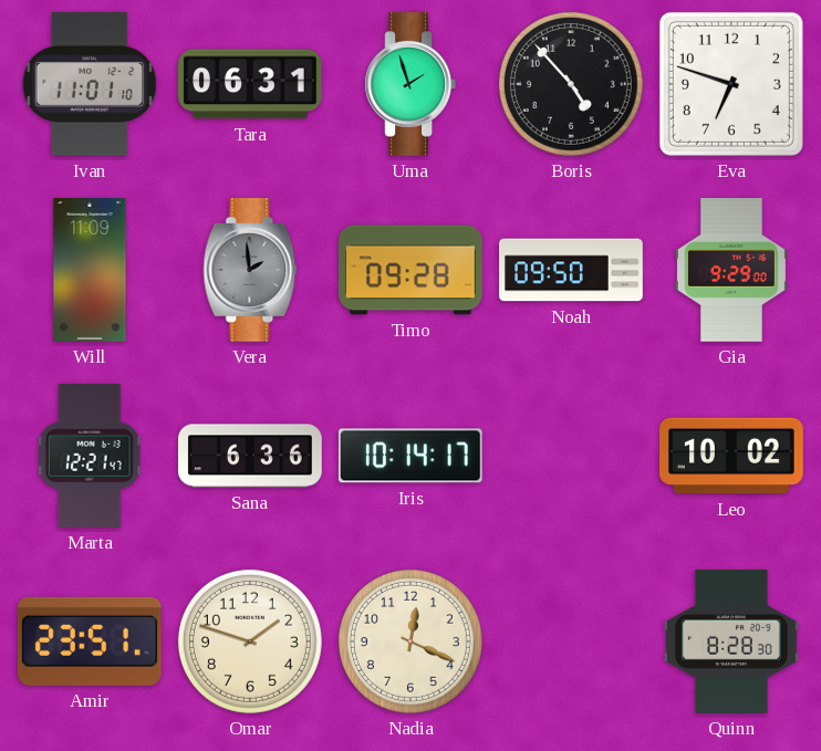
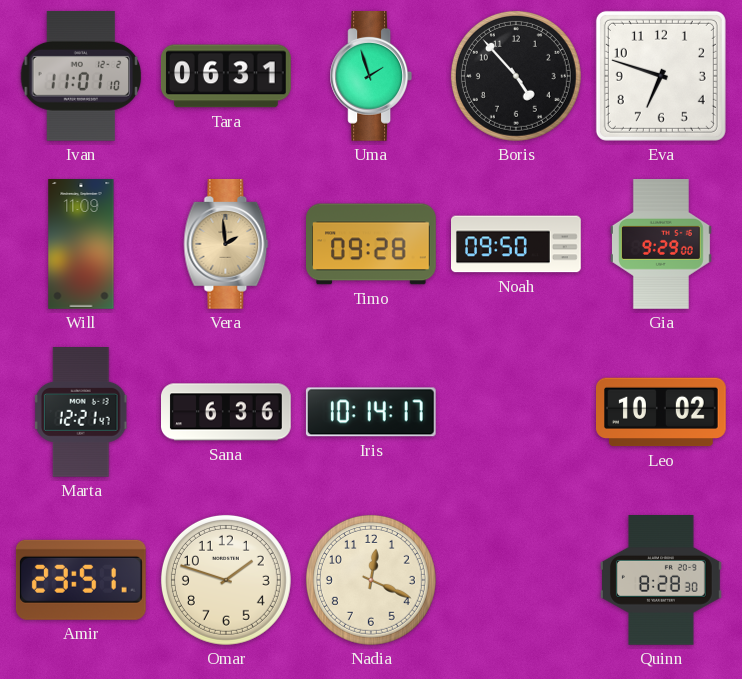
Vera dial: grey -> champagne
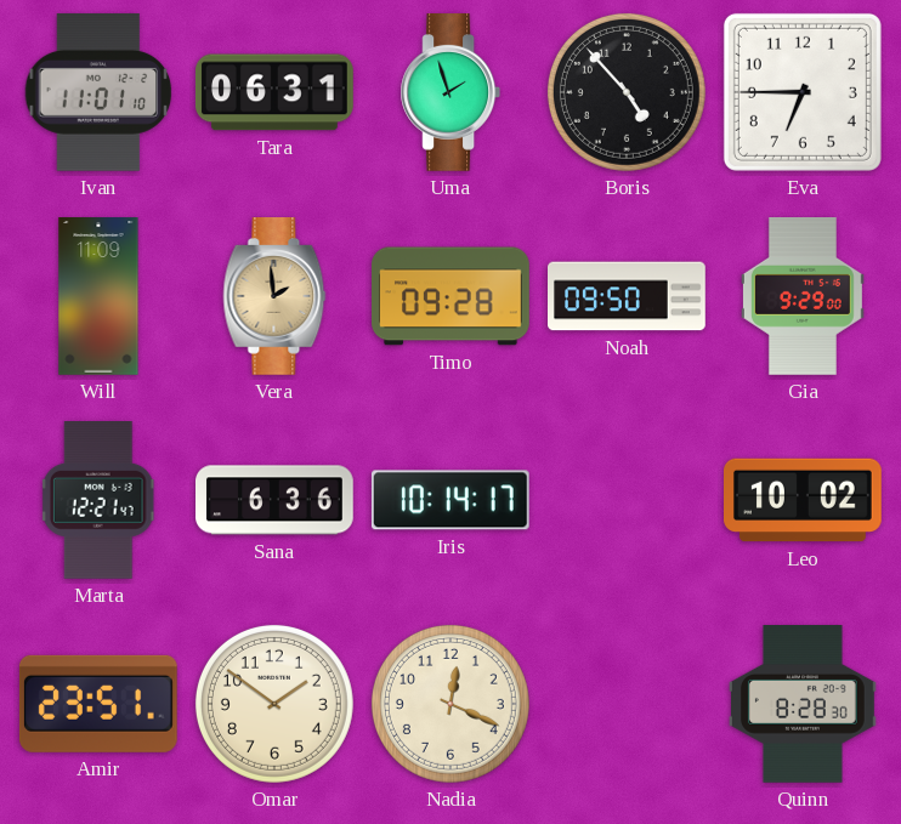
Eva: 6:48 -> 6:45
Omar: 1:48 -> 1:51
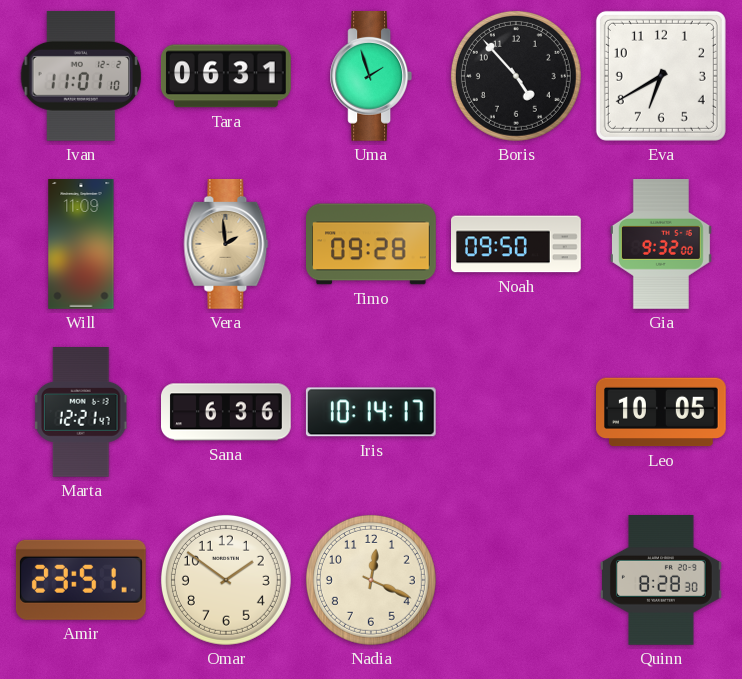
Eva: 6:45 -> 6:40
Gia: 9:29 -> 9:32
Leo: 10:02 -> 10:05
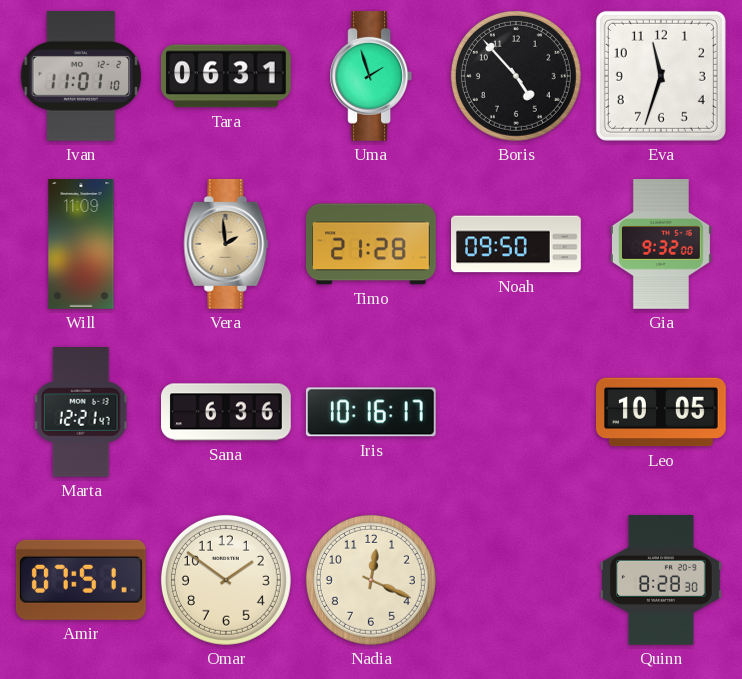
Eva: 6:40 -> 11:33
Timo: 09:28 -> 21:28
Iris: 10:14 -> 10:16
Amir: 23:51 -> 07:51
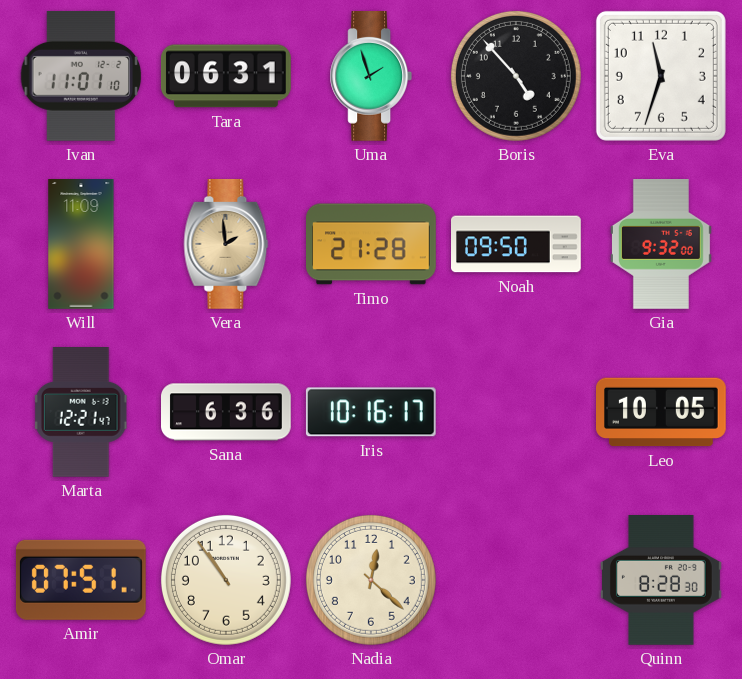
Omar: 1:51 -> 10:54
Nadia: 12:19 -> 12:22
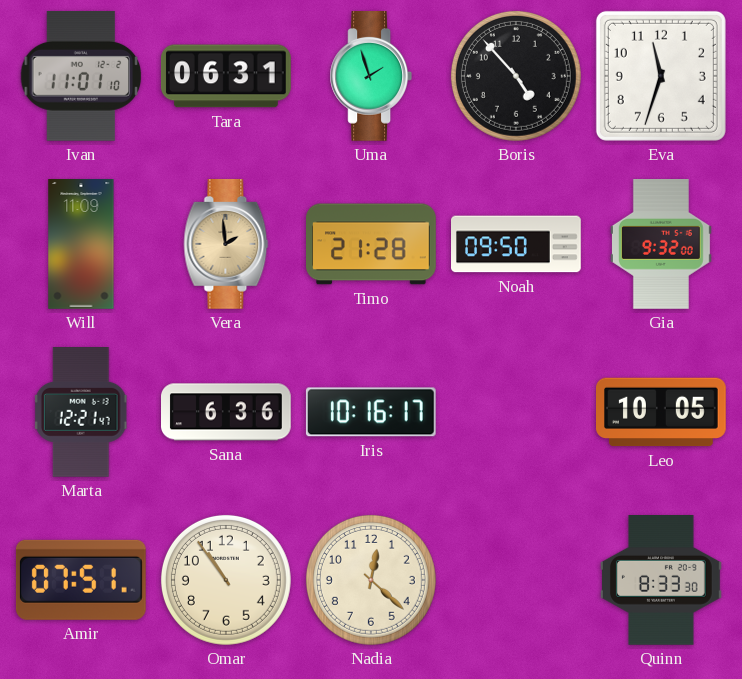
Quinn: 8:28 -> 8:33
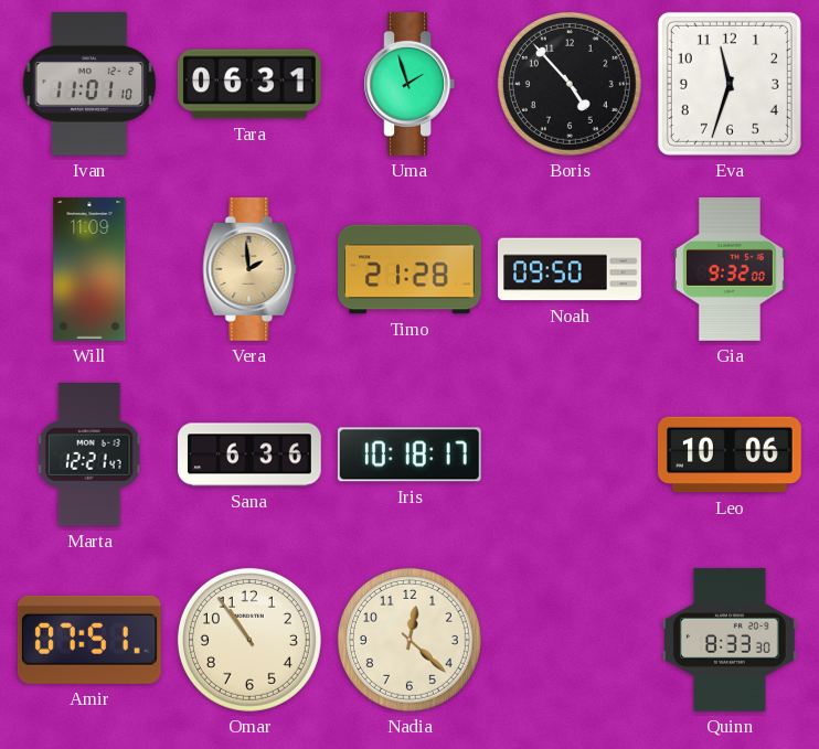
Iris: 10:16 -> 10:18
Leo: 10:05 -> 10:06
